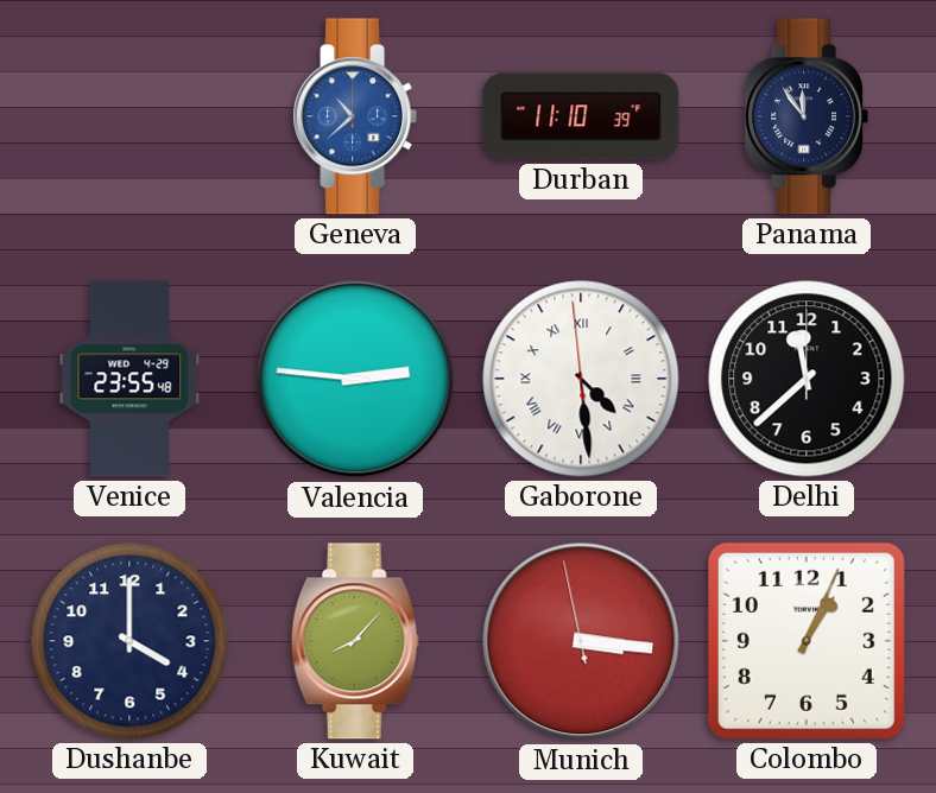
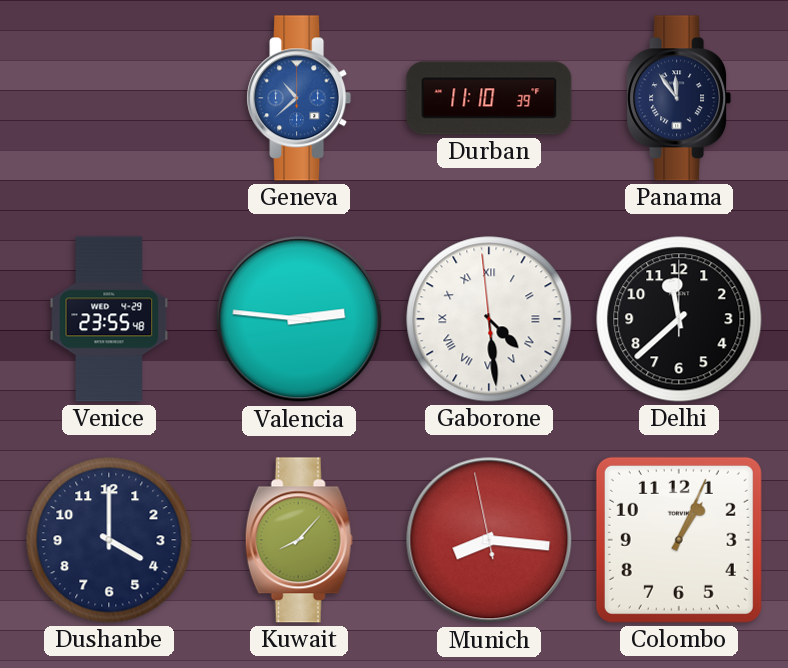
Munich: 3:15 -> 8:15
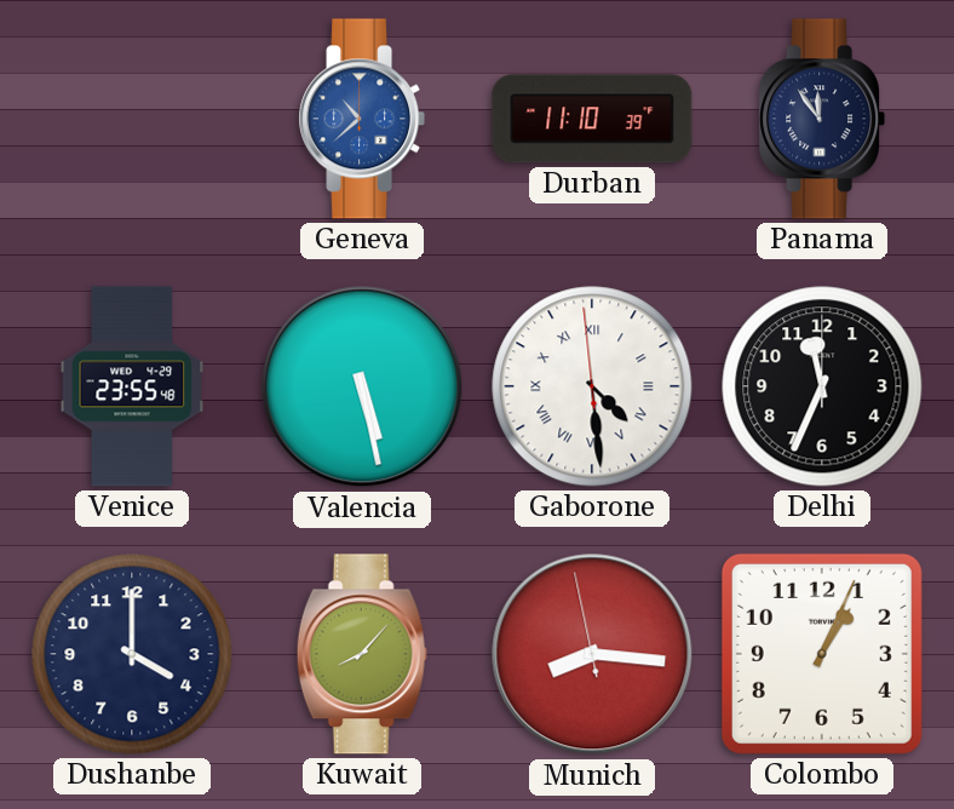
Valencia: 2:46 -> 5:28
Delhi: 11:38 -> 11:34
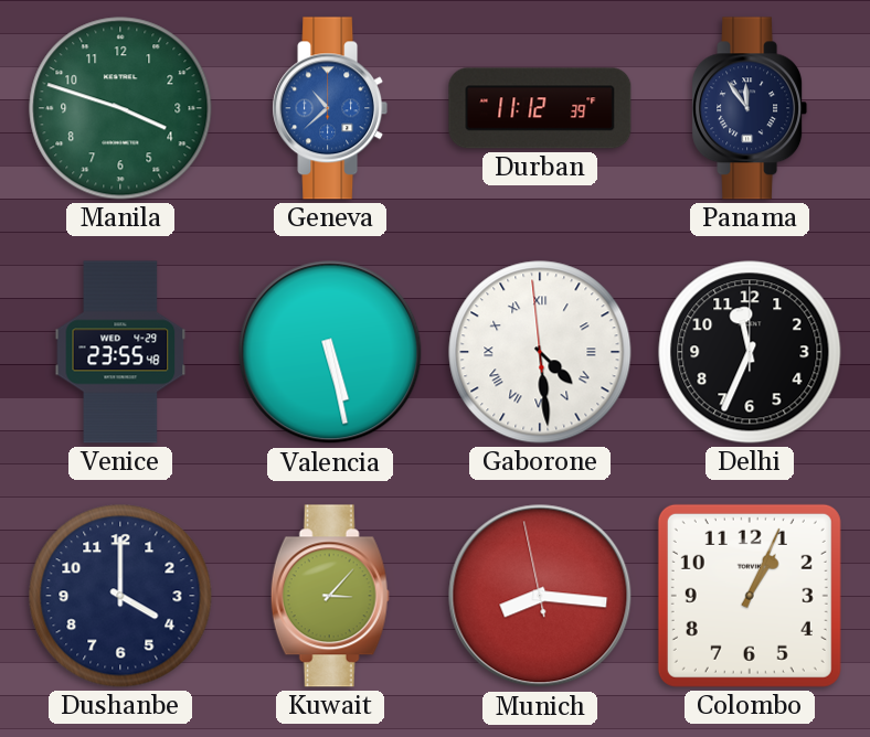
Manila: none -> 3:48
Durban: 11:10 -> 11:12
Kuwait: 8:07 -> 3:07
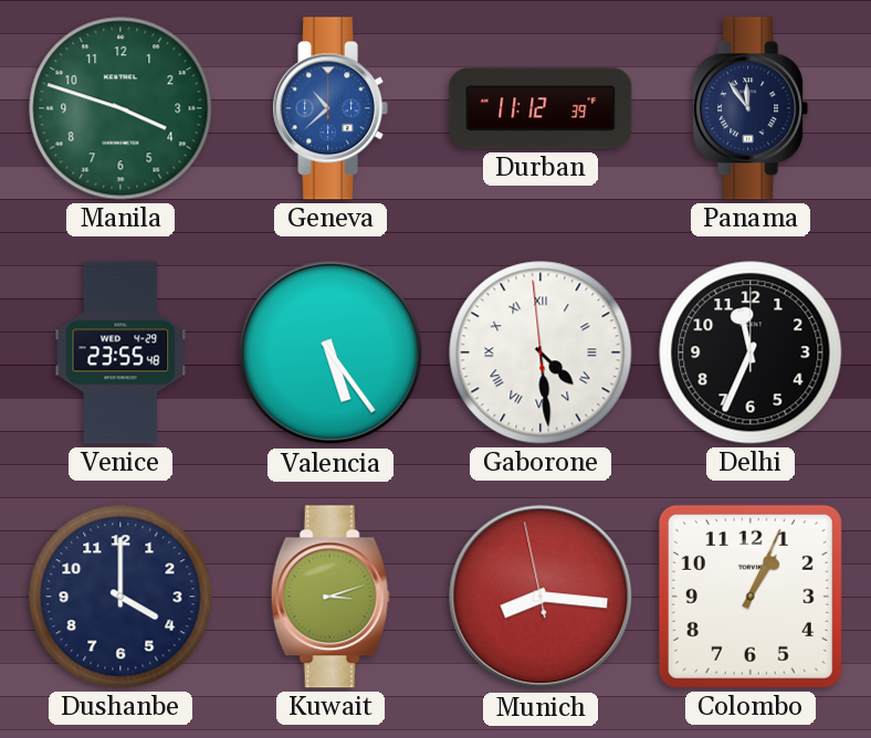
Valencia: 5:28 -> 5:24
Kuwait: 3:07 -> 3:12
